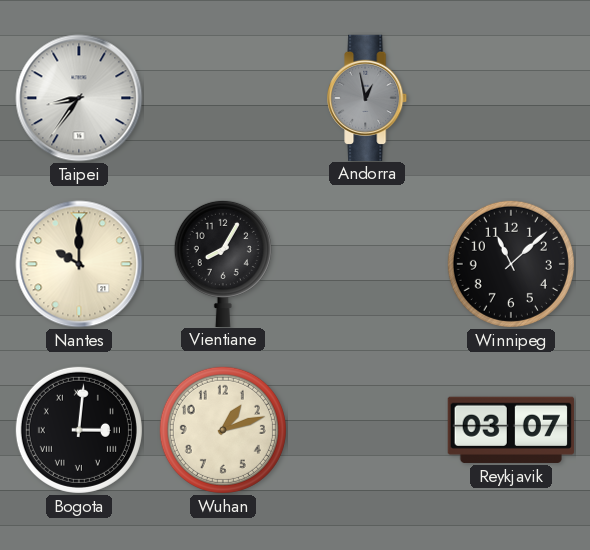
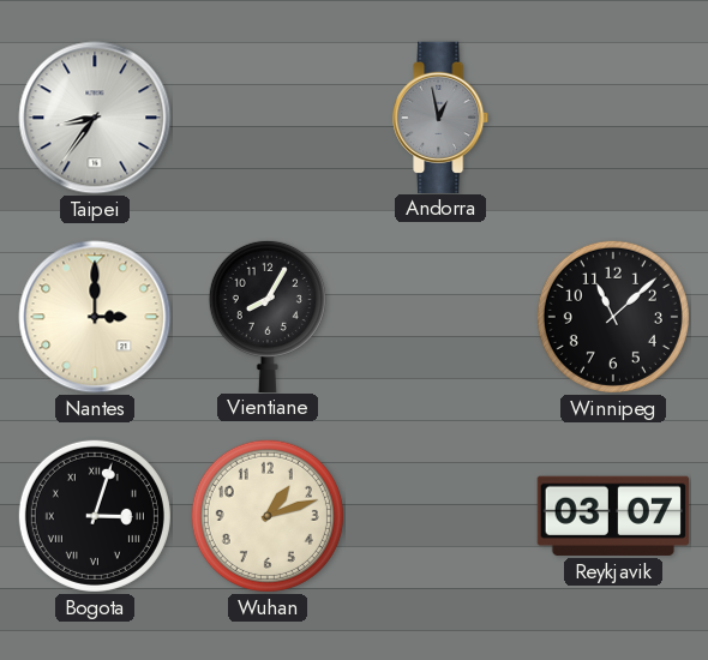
Nantes: 10:00 -> 3:00
Bogota: 3:01 -> 3:03
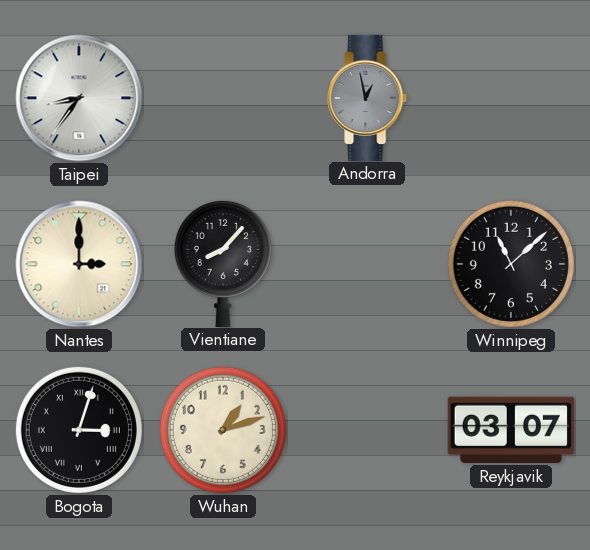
Vientiane: 8:05 -> 8:07
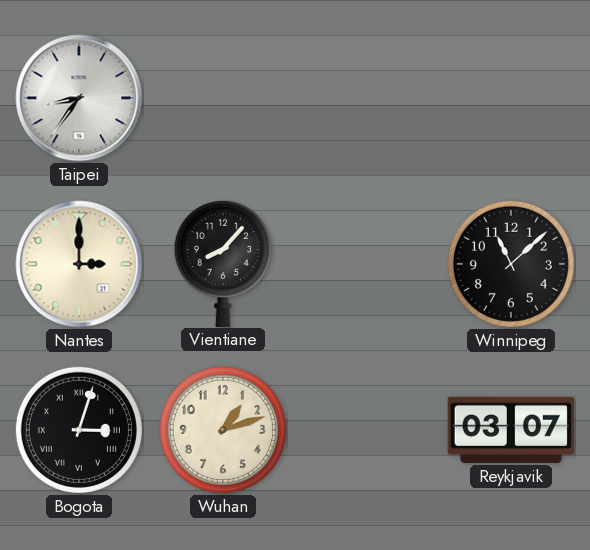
Andorra: 12:58 -> none
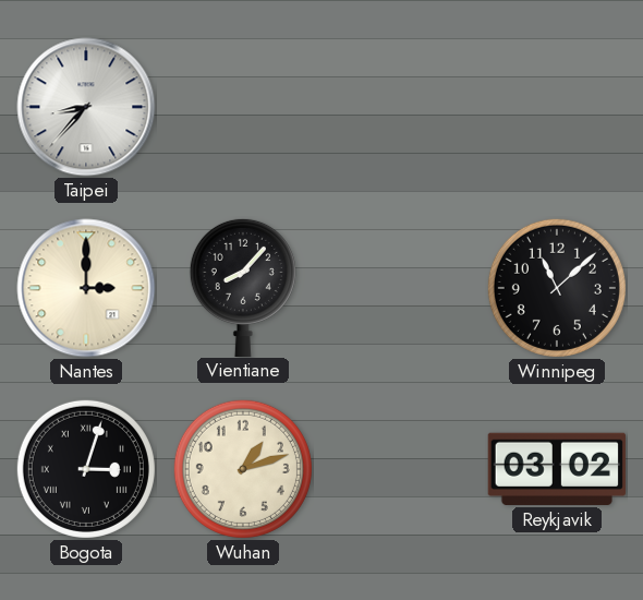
Taipei: 8:36 -> 8:37
Reykjavik: 03:07 -> 03:02
